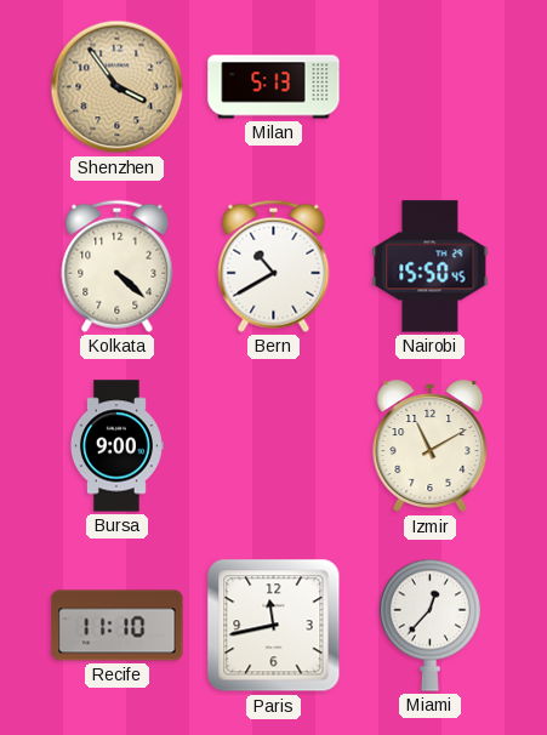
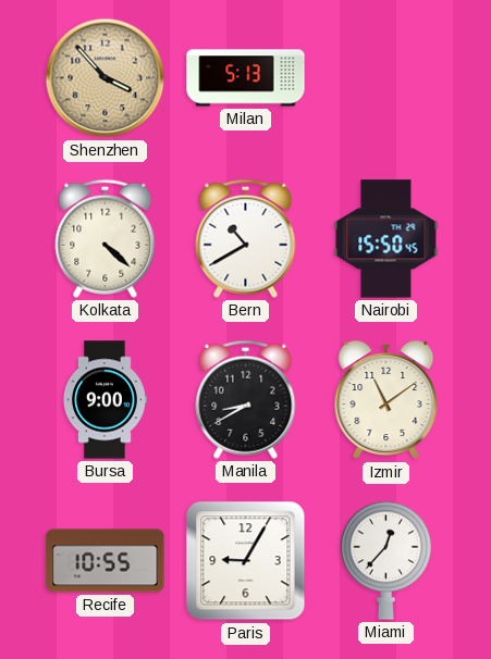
Shenzhen: 3:54 -> 3:53
Manila: none -> 8:40
Izmir: 11:10 -> 11:09
Recife: 11:10 -> 10:55
Paris: 11:43 -> 9:05
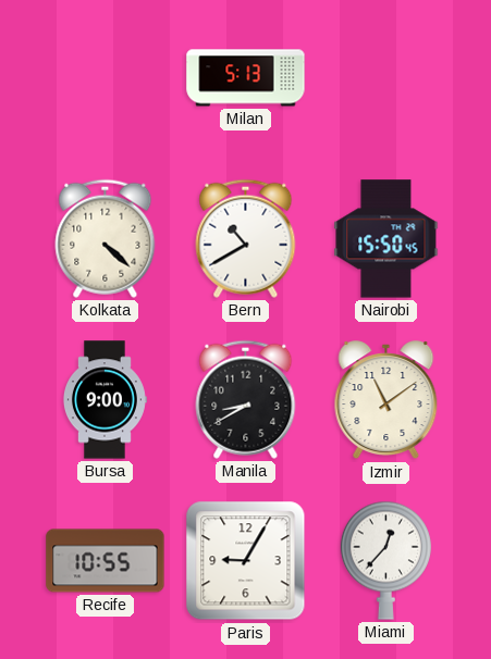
Shenzhen: 3:53 -> none
